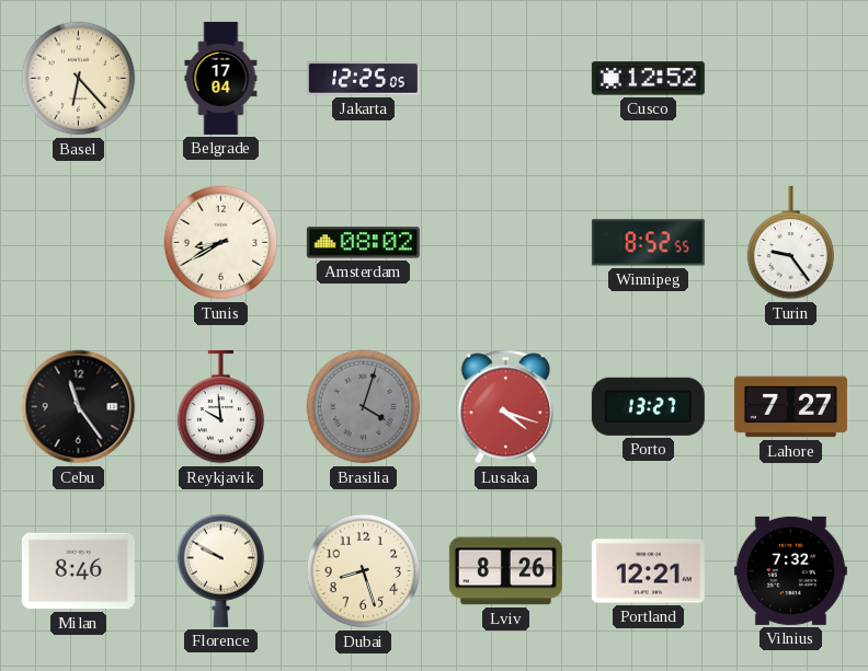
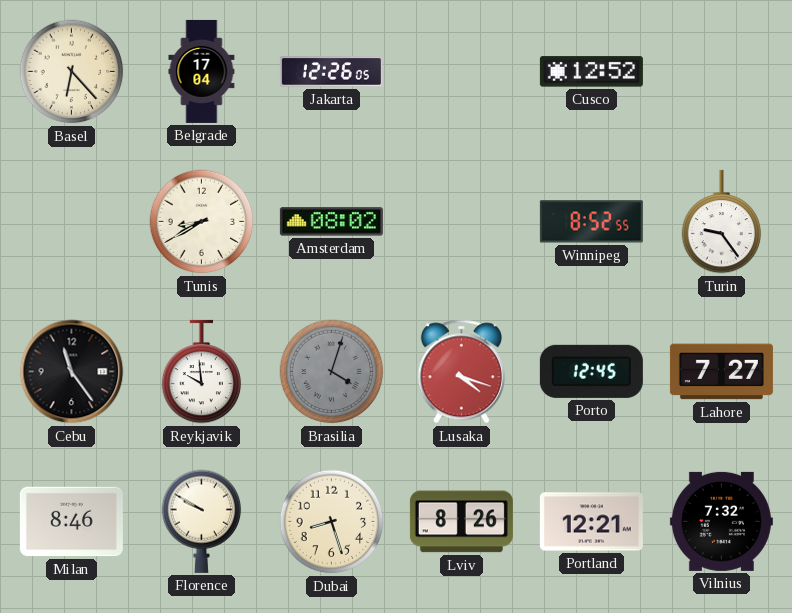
Jakarta: 12:25 -> 12:26
Porto: 13:27 -> 12:45
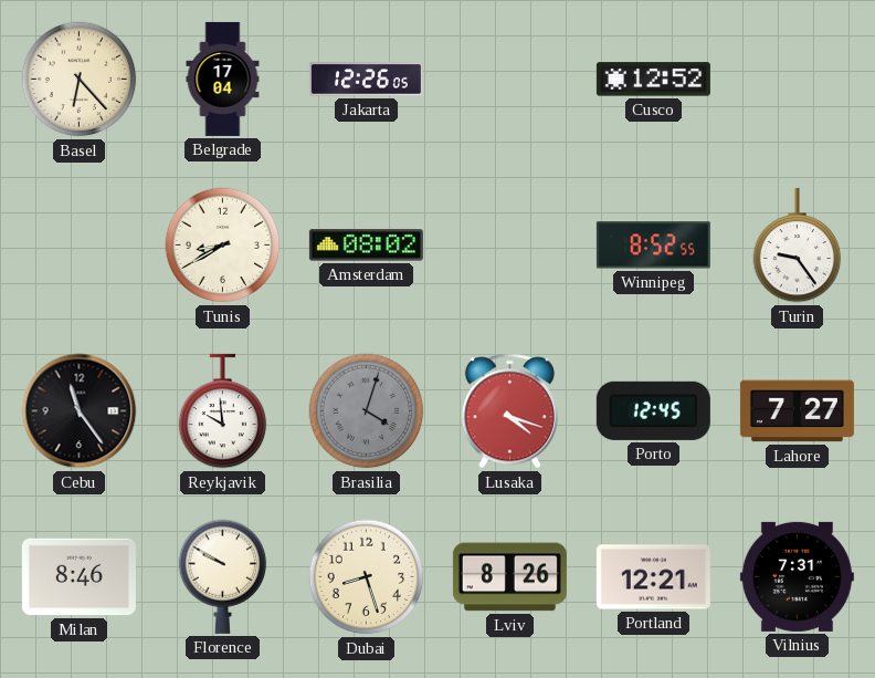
Vilnius: 7:32 -> 7:31
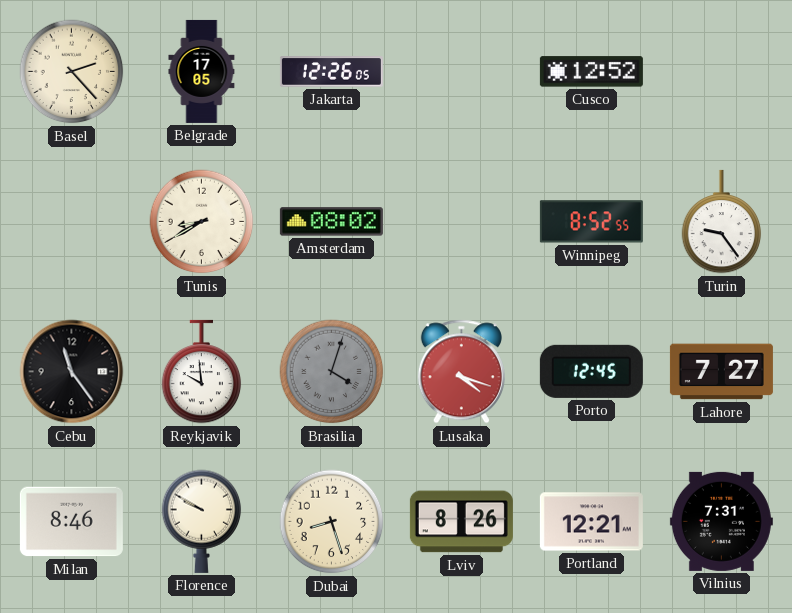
Basel: 6:23 -> 2:23
Belgrade: 17:04 -> 17:05
